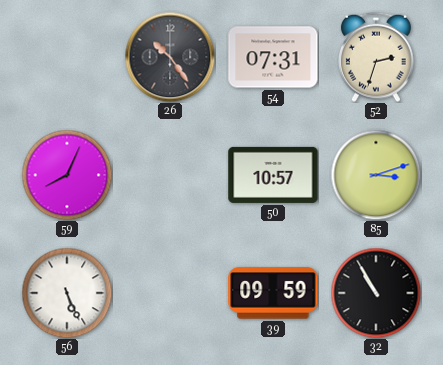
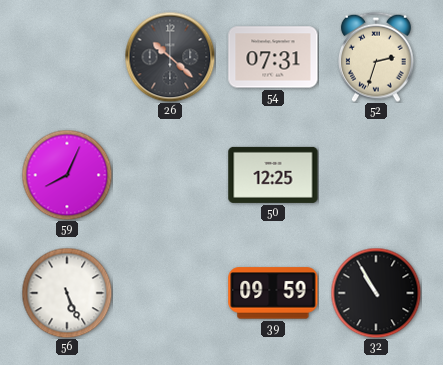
26: 10:24 -> 10:22
50: 10:57 -> 12:25
85: 3:12 -> none
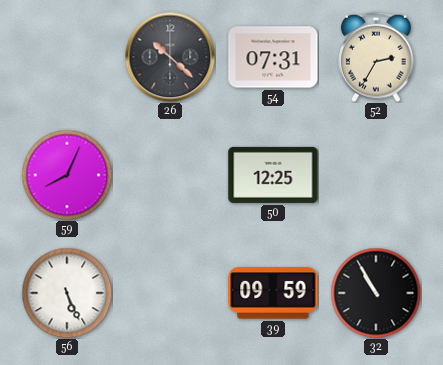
52: 2:33 -> 2:35
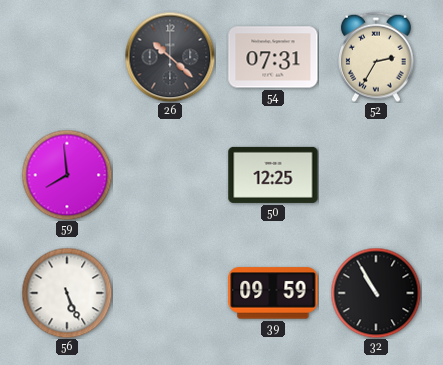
59: 8:04 -> 7:59
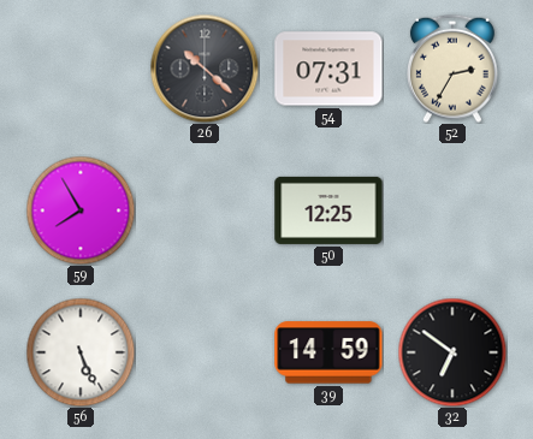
59: 7:59 -> 7:55
39: 09:59 -> 14:59
32: 10:55 -> 6:51
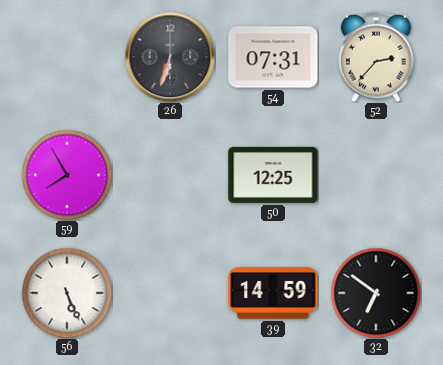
26: 10:22 -> 6:33
52: 2:35 -> 2:37
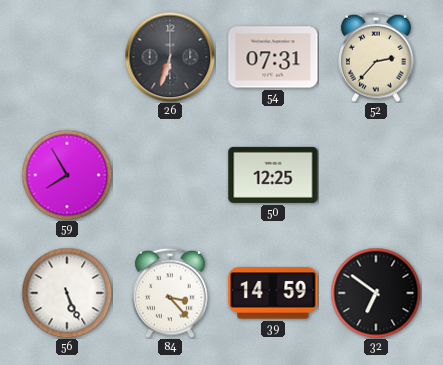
84: none -> 3:23
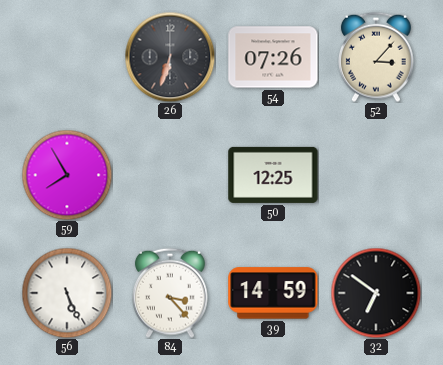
54: 07:31 -> 07:26
52: 2:37 -> 3:07
